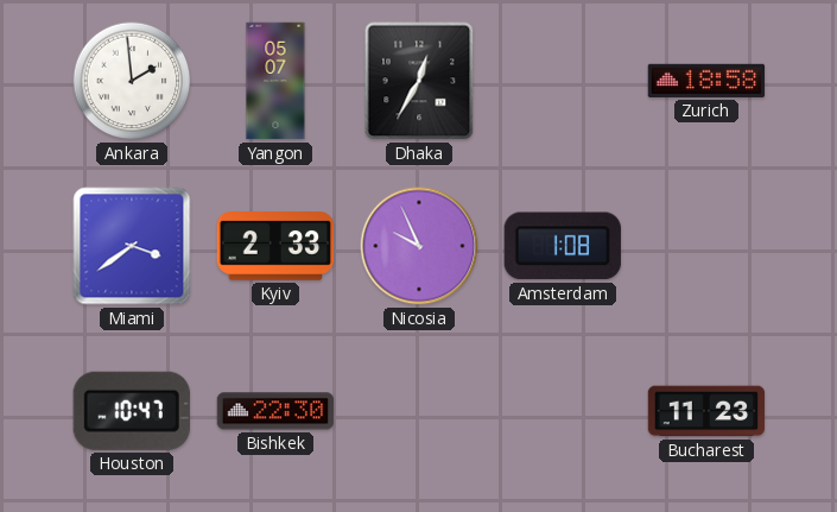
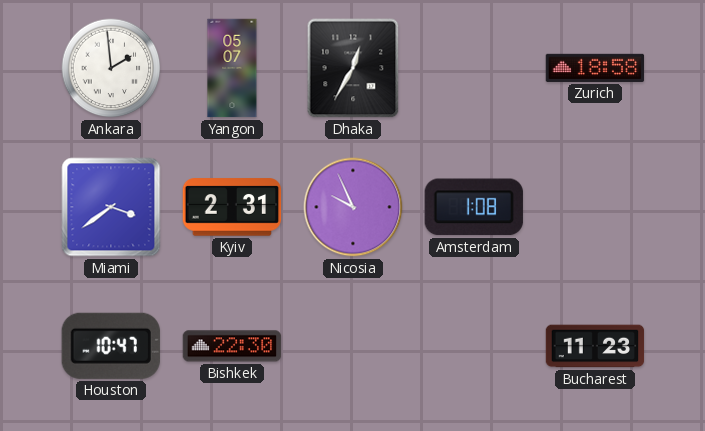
Kyiv: 2:33 -> 2:31
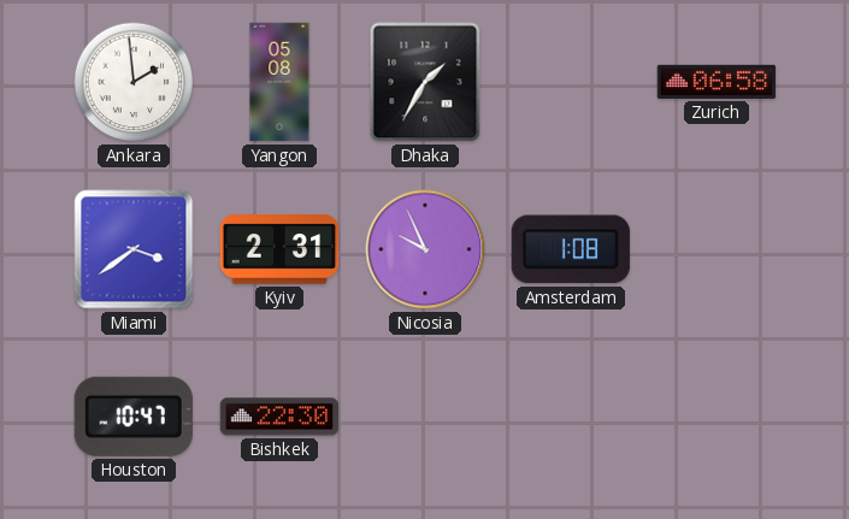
Yangon: 05:07 -> 05:08
Dhaka: 12:35 -> 1:35
Zurich: 18:58 -> 06:58
Bucharest: 11:23 -> none
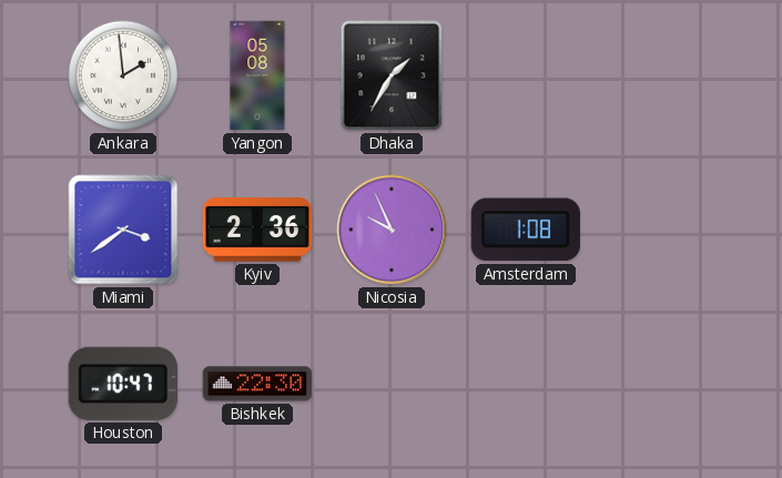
Zurich: 06:58 -> none
Kyiv: 2:31 -> 2:36
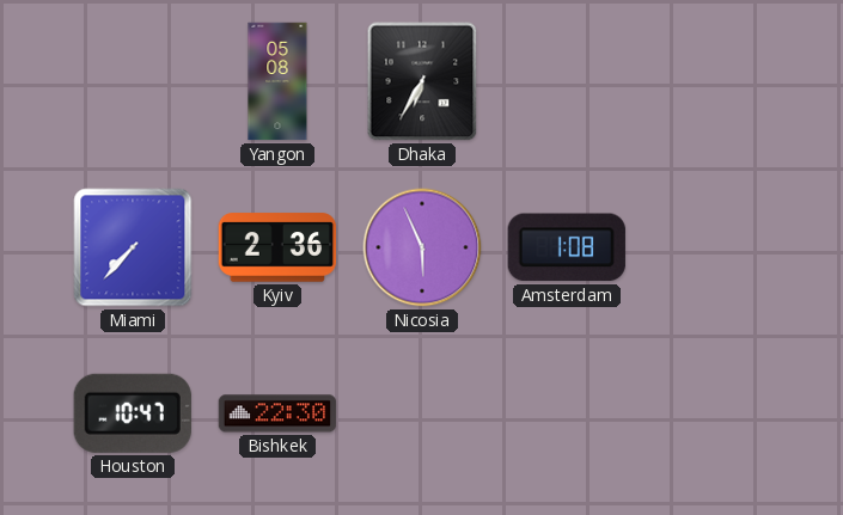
Ankara: 1:59 -> none
Dhaka: 1:35 -> 6:35
Miami: 3:39 -> 7:37
Nicosia: 9:56 -> 5:56
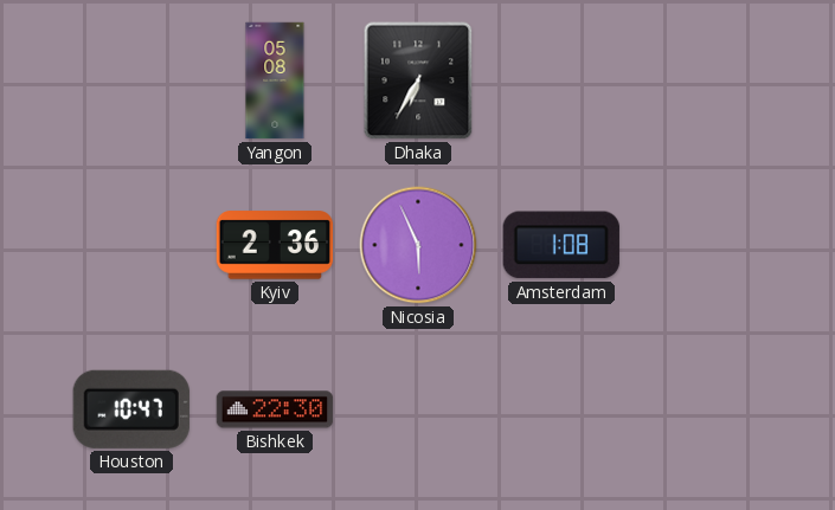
Miami: 7:37 -> none
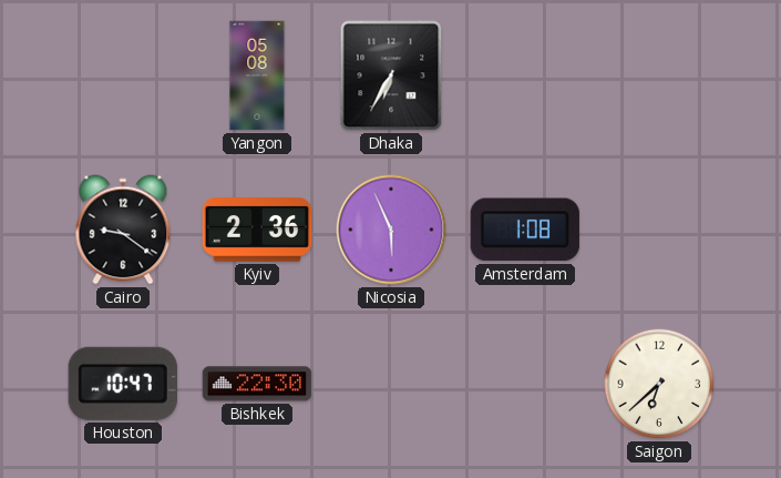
Cairo: none -> 9:21
Saigon: none -> 6:38
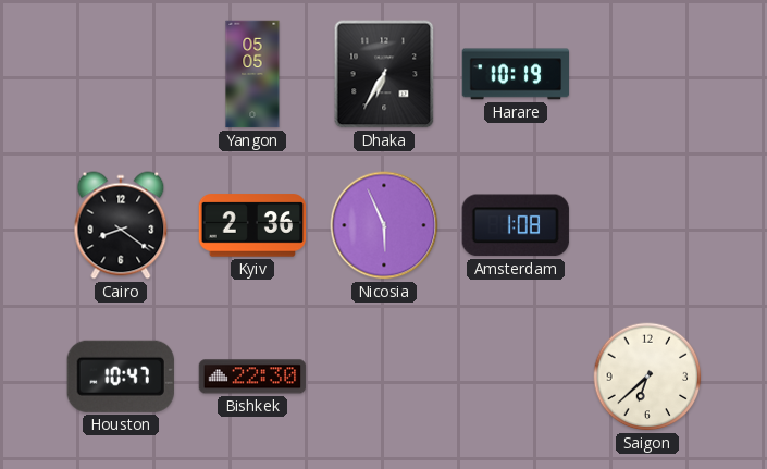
Yangon: 05:08 -> 05:05
Harare: none -> 10:19
Cairo: 9:21 -> 8:21
